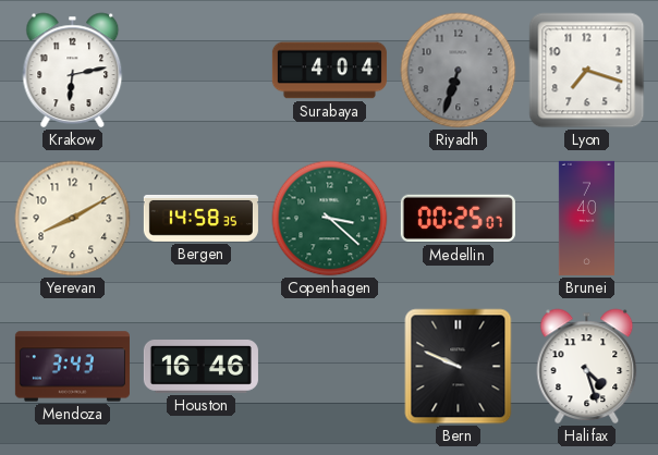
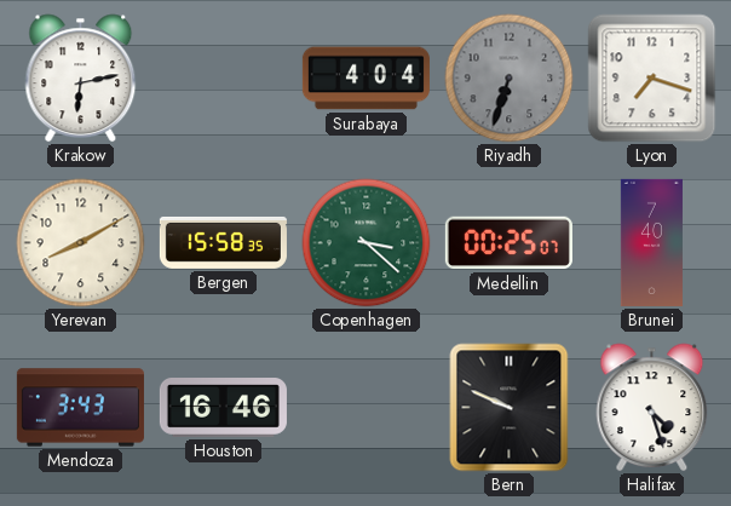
Bergen: 14:58 -> 15:58
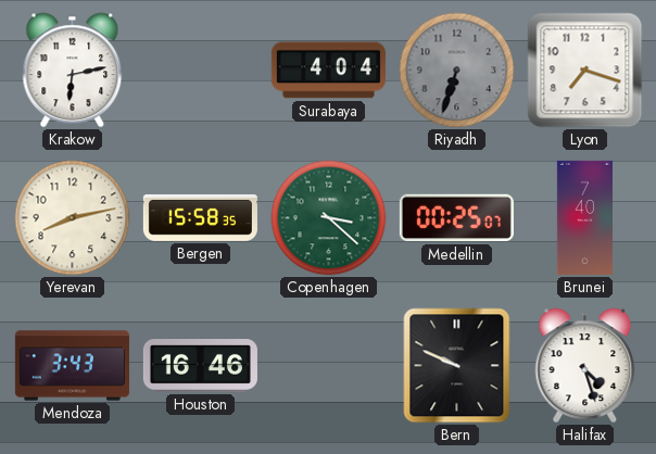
Yerevan: 8:10 -> 8:13
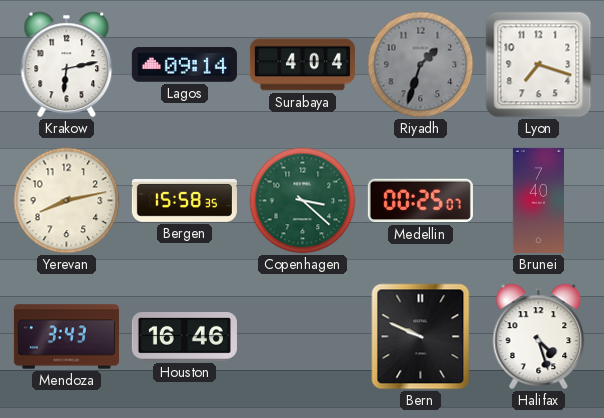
Lagos: none -> 09:14
Riyadh: 6:33 -> 1:33
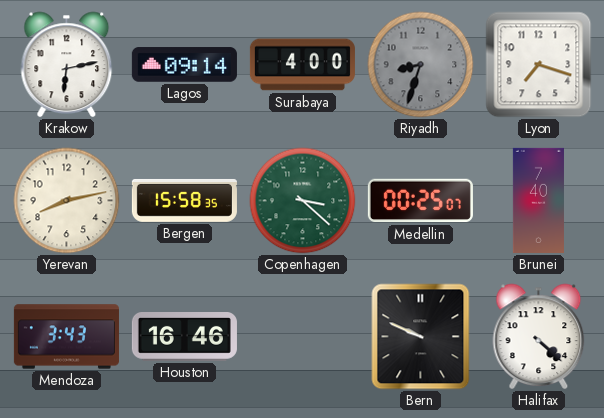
Surabaya: 4:04 -> 4:00
Riyadh: 1:33 -> 8:33
Halifax: 4:27 -> 4:22
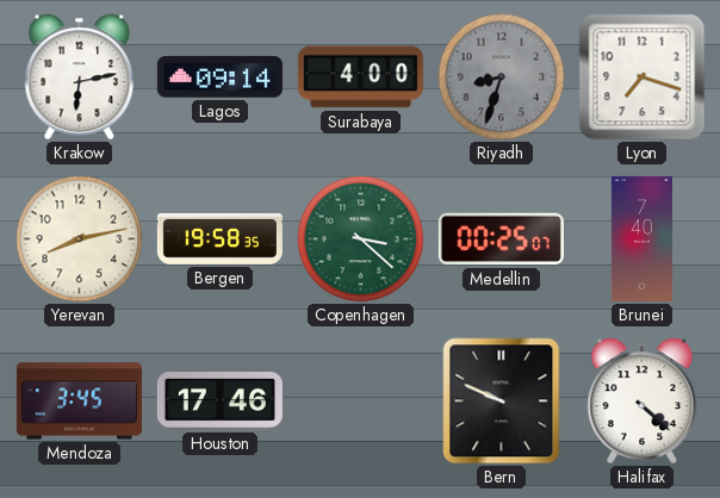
Bergen: 15:58 -> 19:58
Mendoza: 3:43 -> 3:45
Houston: 16:46 -> 17:46
